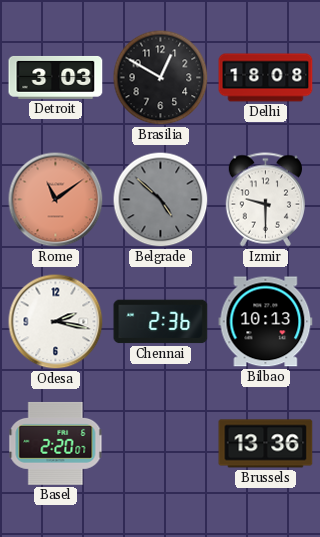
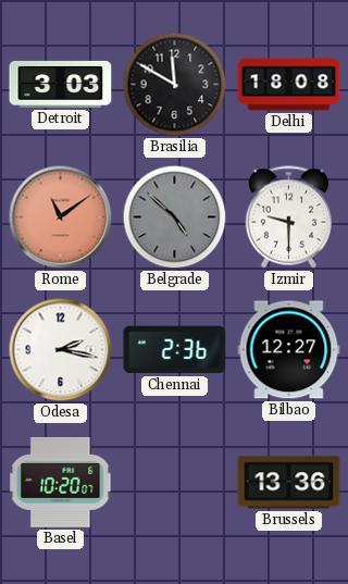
Brasilia: 12:50 -> 11:50
Bilbao: 10:13 -> 12:27
Basel: 2:20 -> 10:20
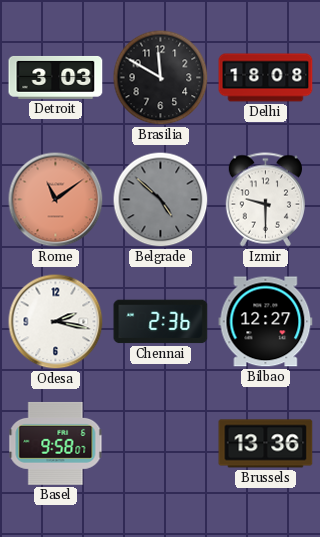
Basel: 10:20 -> 9:58
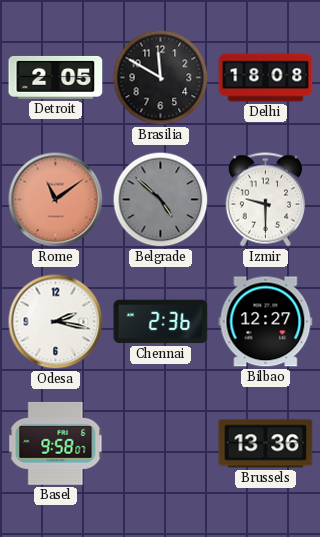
Detroit: 3:03 -> 2:05
